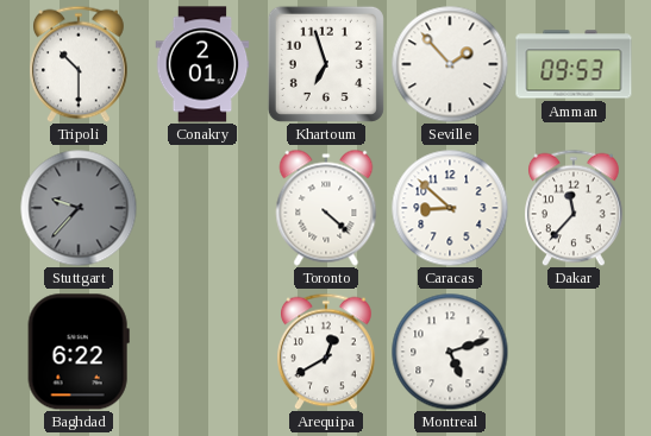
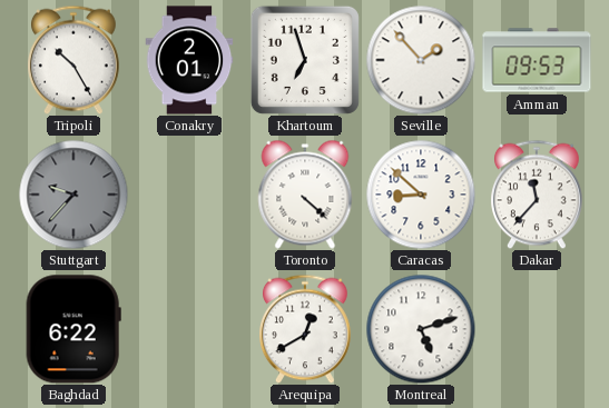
Tripoli: 10:30 -> 10:25
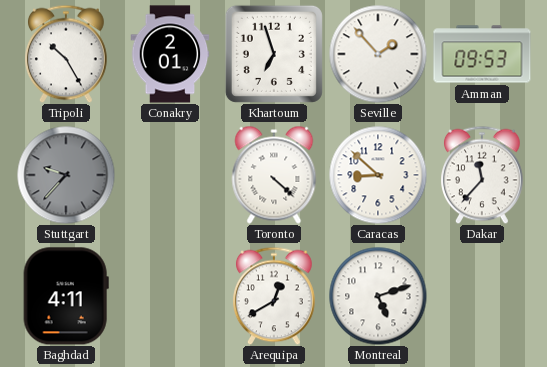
Baghdad: 6:22 -> 4:11
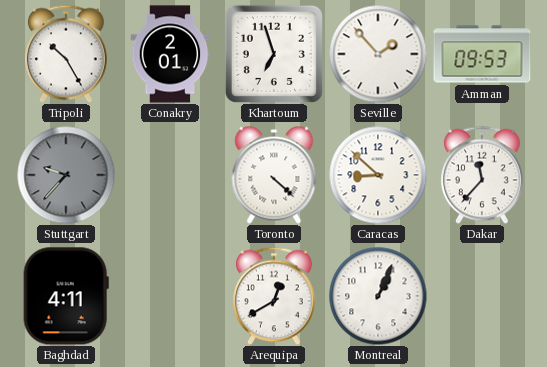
Montreal: 5:12 -> 1:04
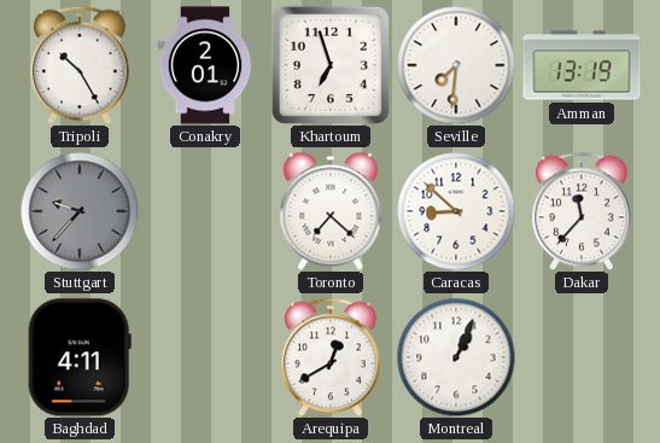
Seville: 1:53 -> 7:31
Amman: 09:53 -> 13:19
Toronto: 4:22 -> 7:22
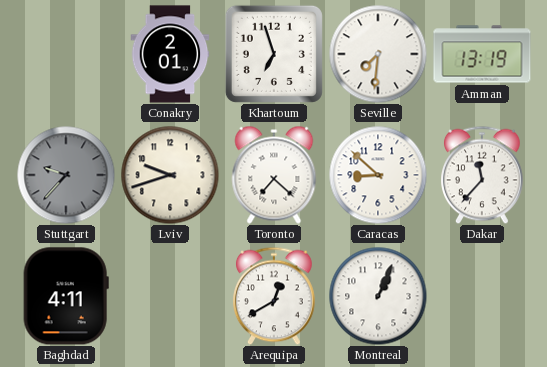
Tripoli: 10:25 -> none
Lviv: none -> 9:42
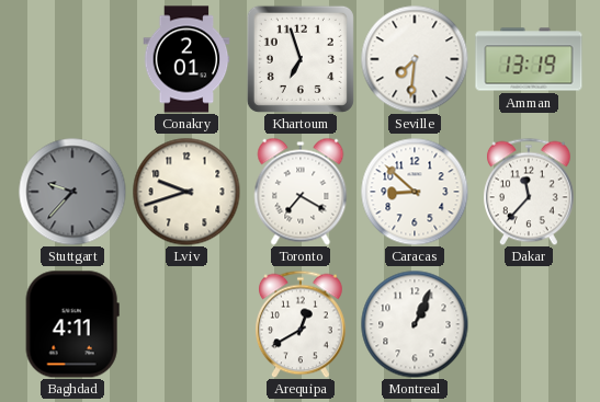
Toronto: 7:22 -> 7:20
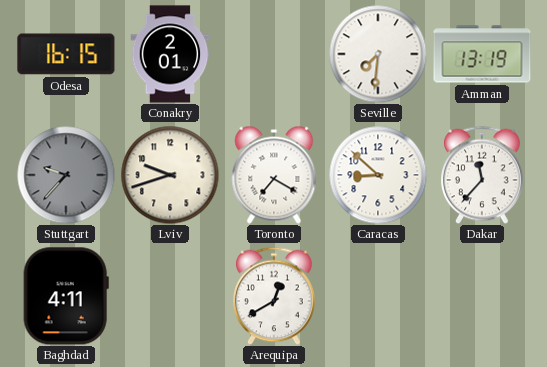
Odesa: none -> 16:15
Khartoum: 6:57 -> none
Montreal: 1:04 -> none
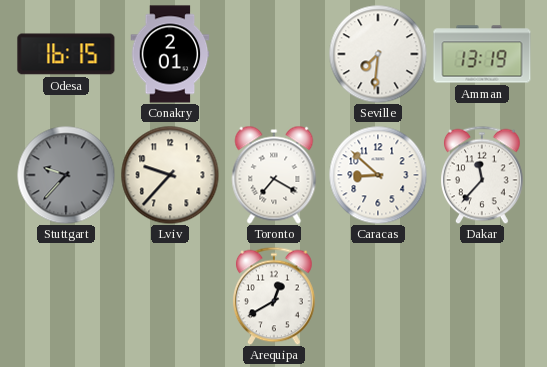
Lviv: 9:42 -> 9:37
Baghdad: 4:11 -> none
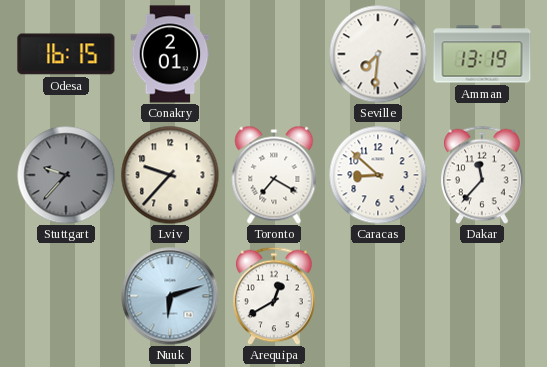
Nuuk: none -> 6:12
